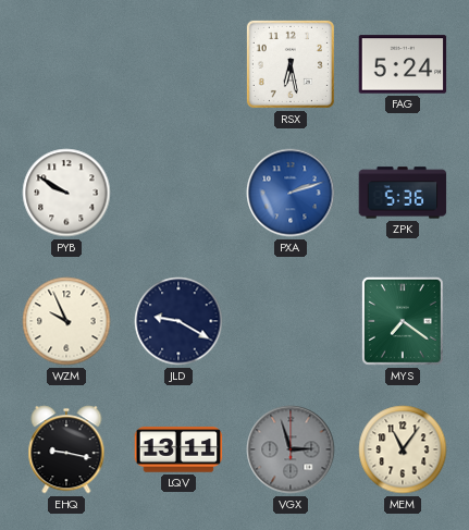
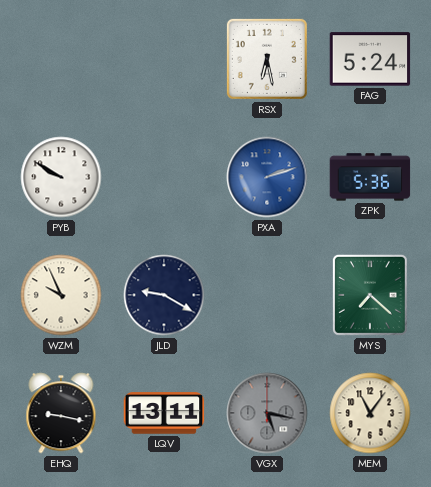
MYS: 7:21 -> 7:22
VGX: 2:57 -> 5:17
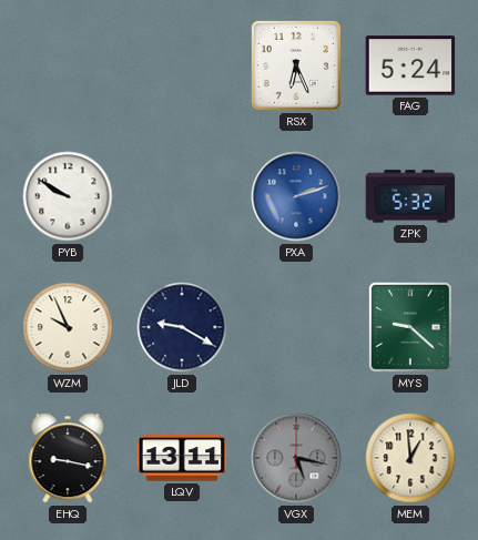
RSX: 6:28 -> 6:26
ZPK: 5:36 -> 5:32
MYS: 7:22 -> 9:22
MEM: 11:06 -> 12:59
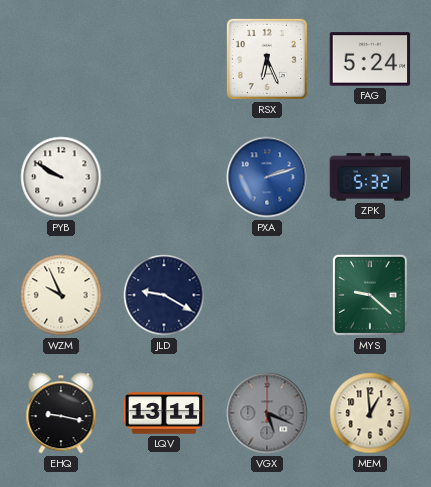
VGX: 5:17 -> 5:19
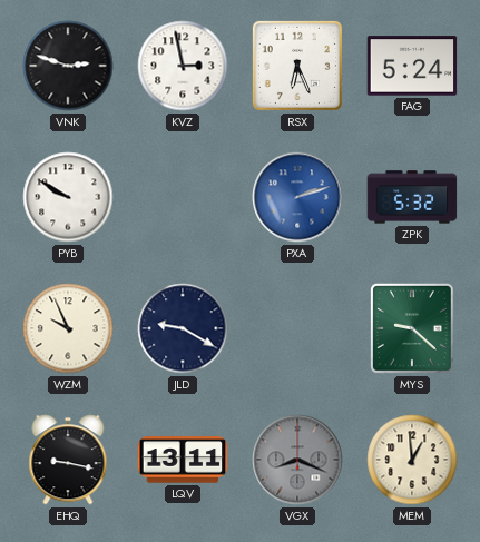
VNK: none -> 2:48
KVZ: none -> 2:58
VGX: 5:19 -> 8:19
